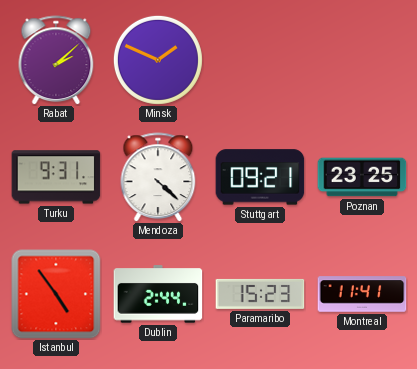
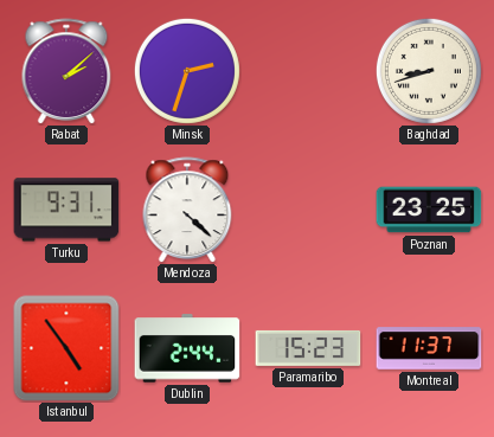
Minsk: 1:49 -> 2:33
Baghdad: none -> 8:42
Stuttgart: 09:21 -> none
Montreal: 11:41 -> 11:37
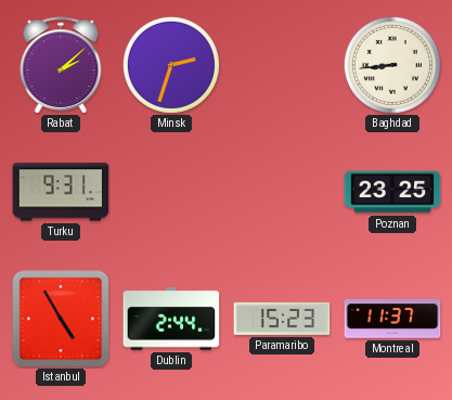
Baghdad: 8:42 -> 8:44
Mendoza: 4:22 -> none
Istanbul: 4:54 -> 4:55
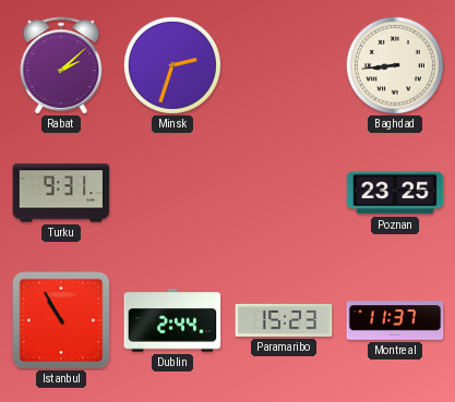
Istanbul: 4:55 -> 10:55
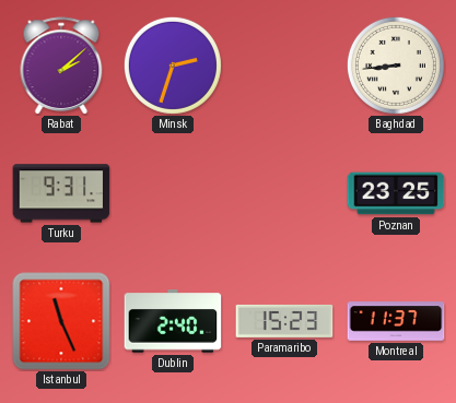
Istanbul: 10:55 -> 11:26
Dublin: 2:44 -> 2:40
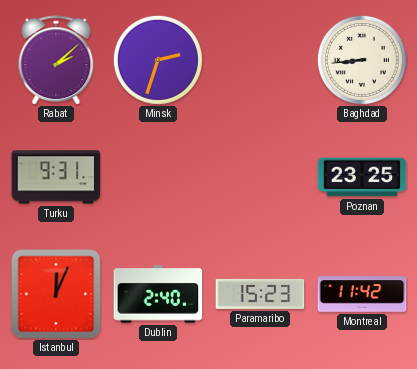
Istanbul: 11:26 -> 12:04
Montreal: 11:37 -> 11:42
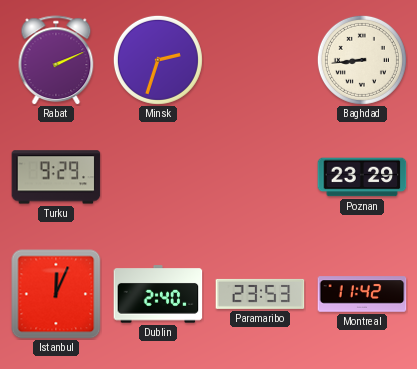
Rabat: 2:08 -> 2:11
Turku: 9:31 -> 9:29
Poznan: 23:25 -> 23:29
Paramaribo: 15:23 -> 23:53
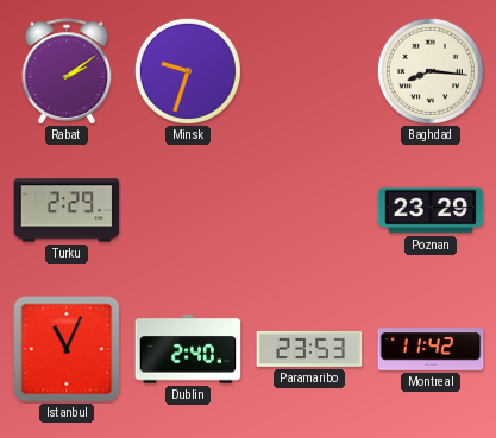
Rabat: 2:11 -> 2:09
Minsk: 2:33 -> 9:33
Baghdad: 8:44 -> 8:16
Turku: 9:29 -> 2:29
Istanbul: 12:04 -> 11:04
